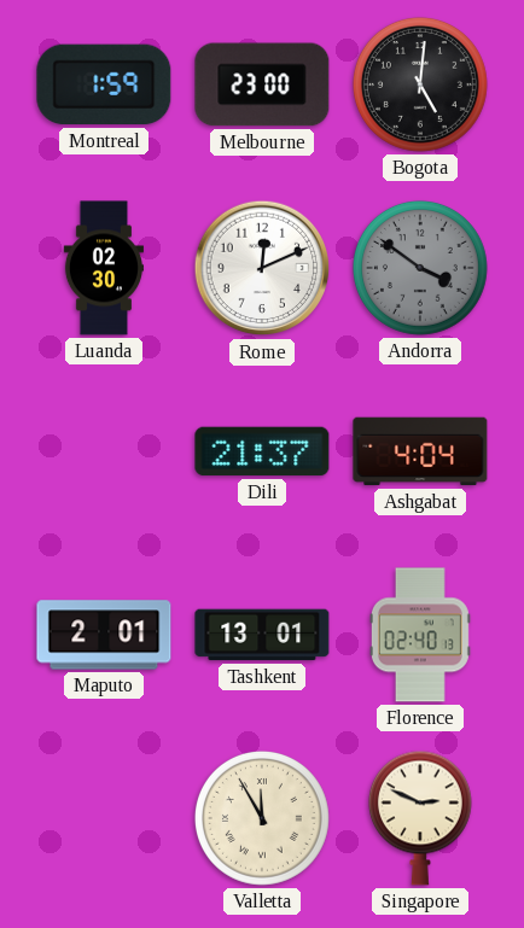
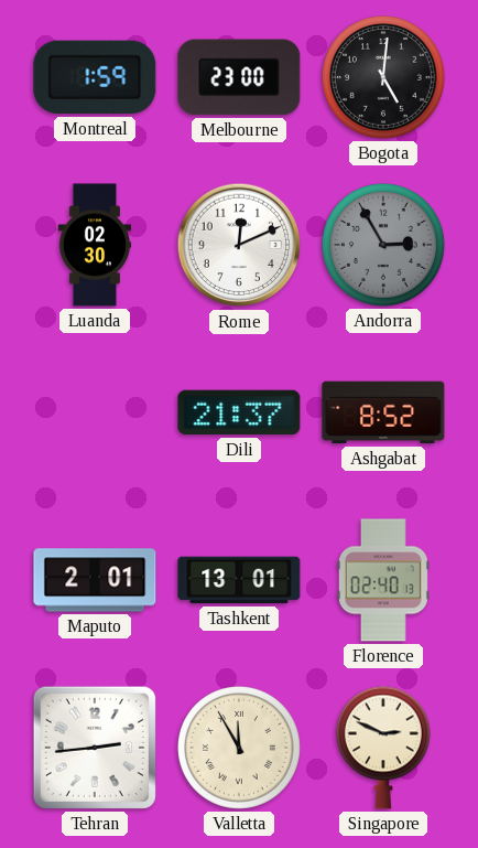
Andorra: 3:51 -> 2:55
Ashgabat: 4:04 -> 8:52
Tehran: none -> 2:44
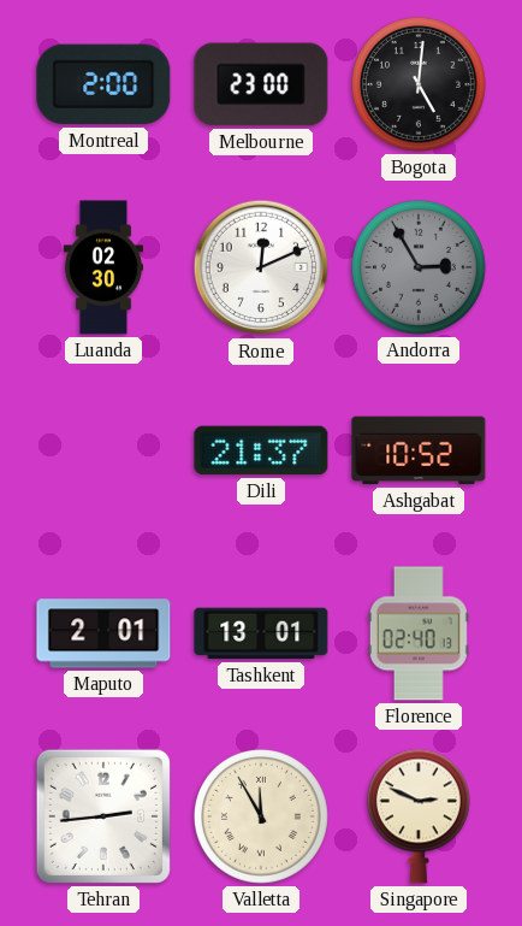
Montreal: 1:59 -> 2:00
Ashgabat: 8:52 -> 10:52
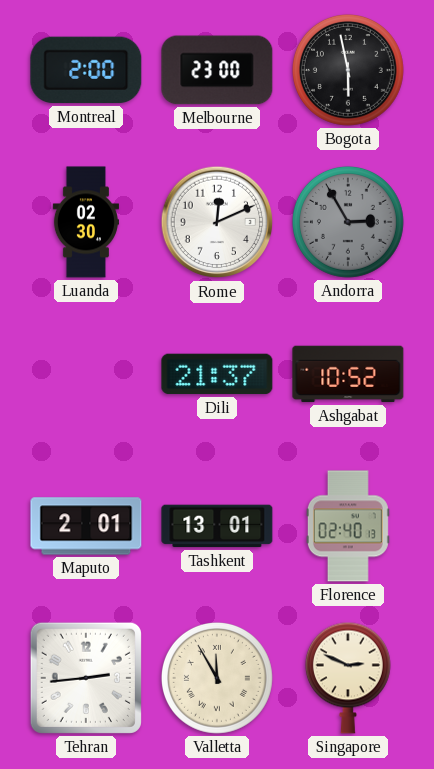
Bogota: 5:01 -> 5:58
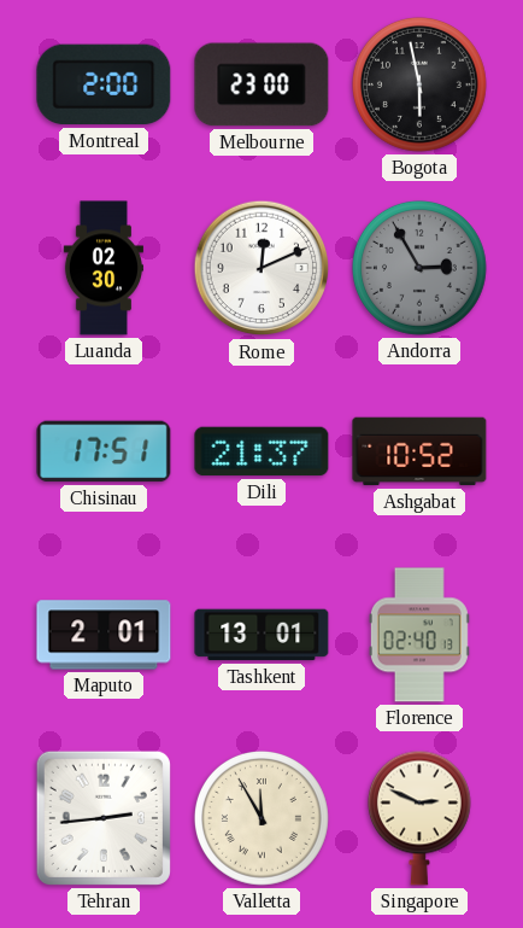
Chisinau: none -> 17:51
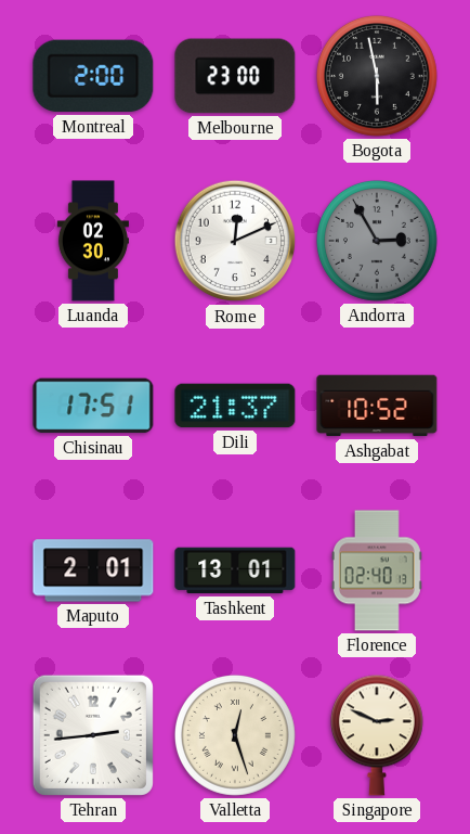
Valletta: 11:55 -> 12:27
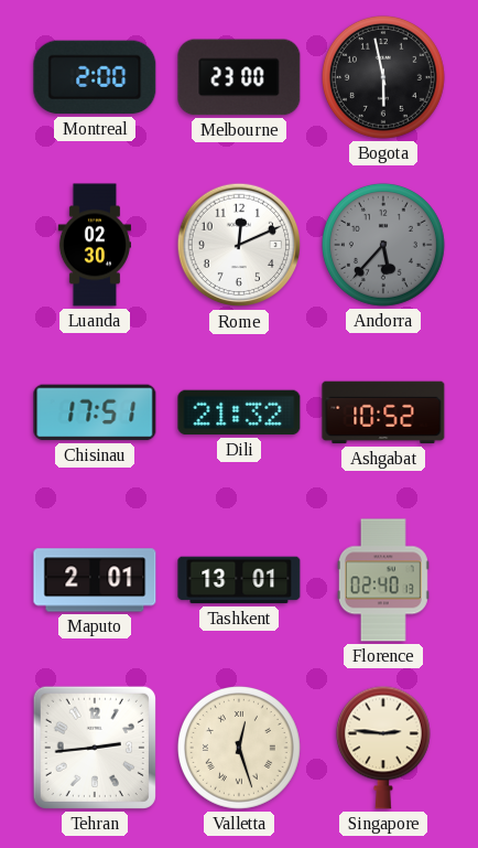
Andorra: 2:55 -> 5:37
Dili: 21:37 -> 21:32
Singapore: 2:49 -> 2:46
